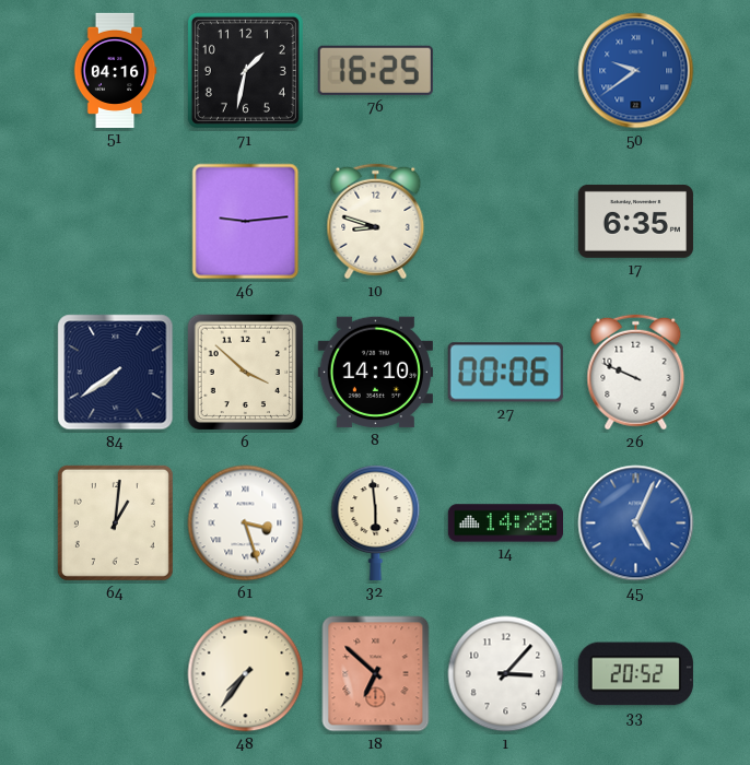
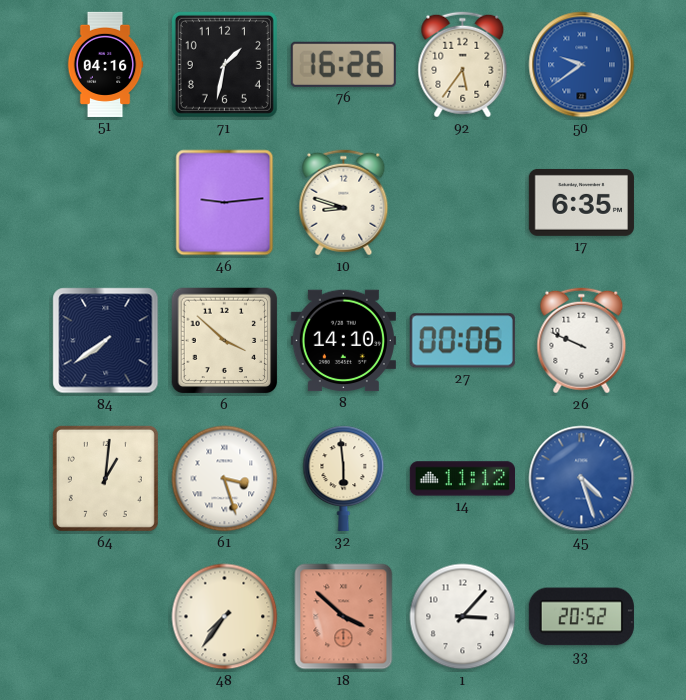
76: 16:25 -> 16:26
92: none -> 5:36
14: 14:28 -> 11:12
45: 5:04 -> 4:27
18: 6:52 -> 3:52
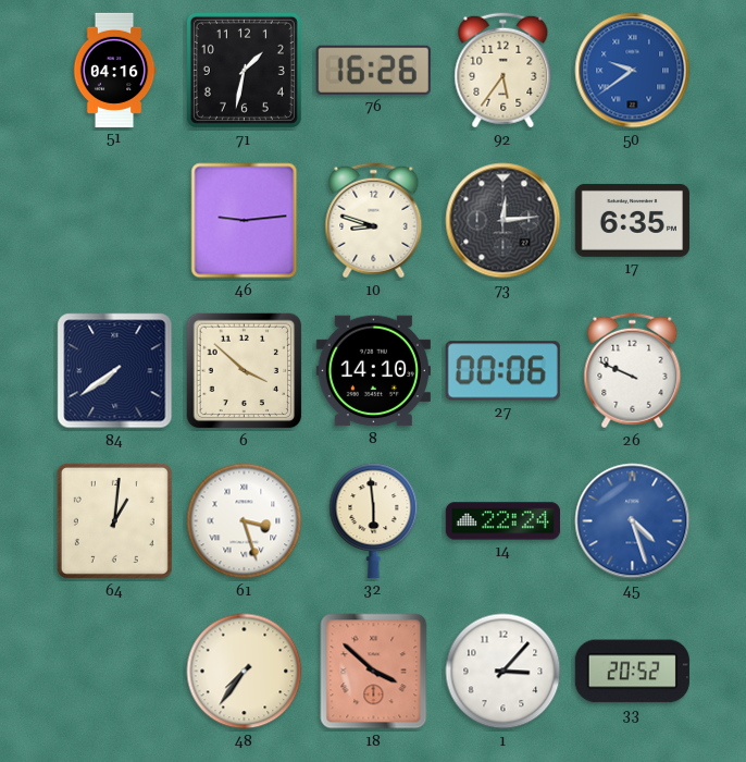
73: none -> 12:14
14: 11:12 -> 22:24
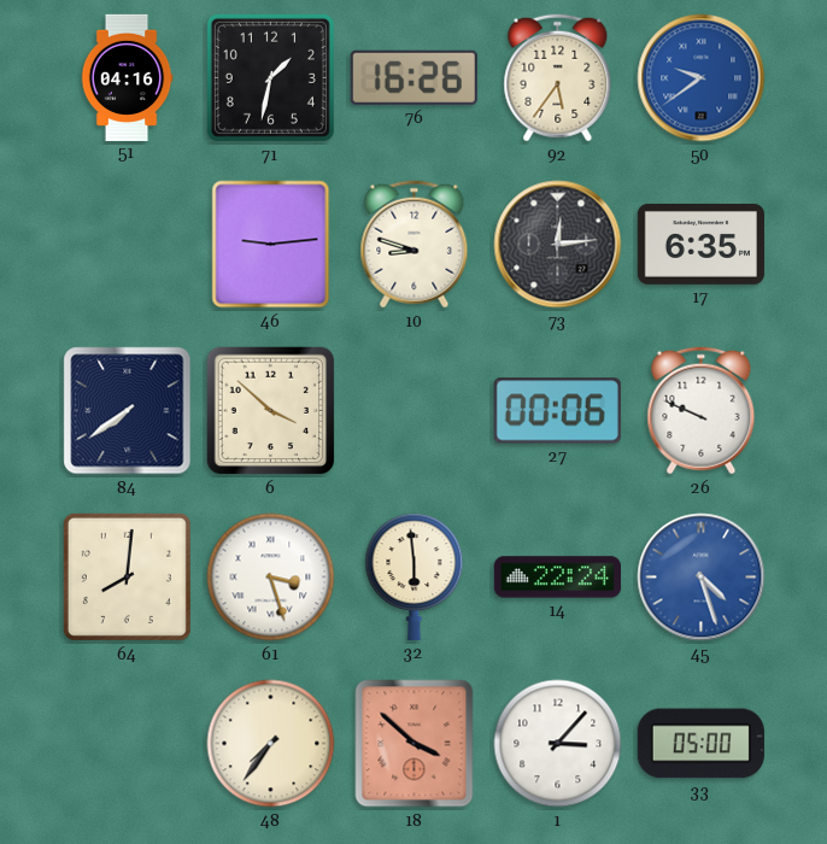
8: 14:10 -> none
64: 1:01 -> 8:01
33: 20:52 -> 05:00
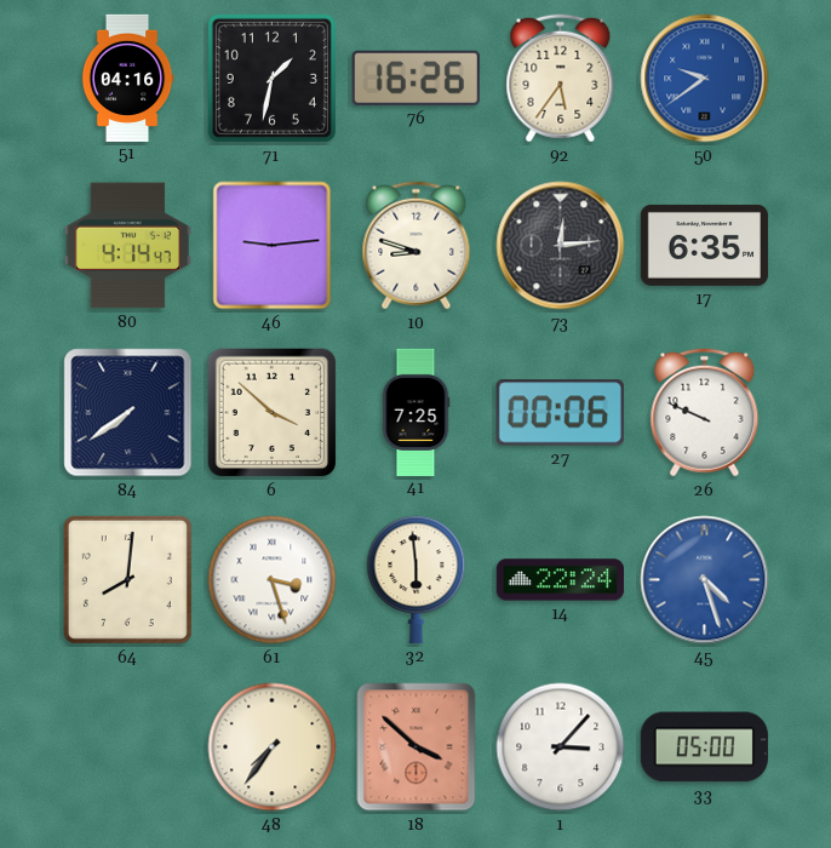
80: none -> 4:14
41: none -> 7:25
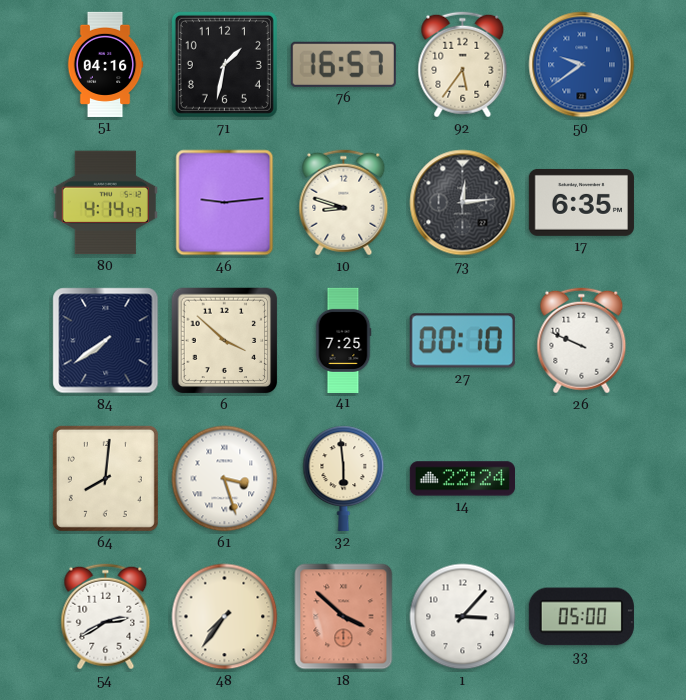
76: 16:26 -> 16:57
27: 00:06 -> 00:10
45: 4:27 -> none
54: none -> 2:40
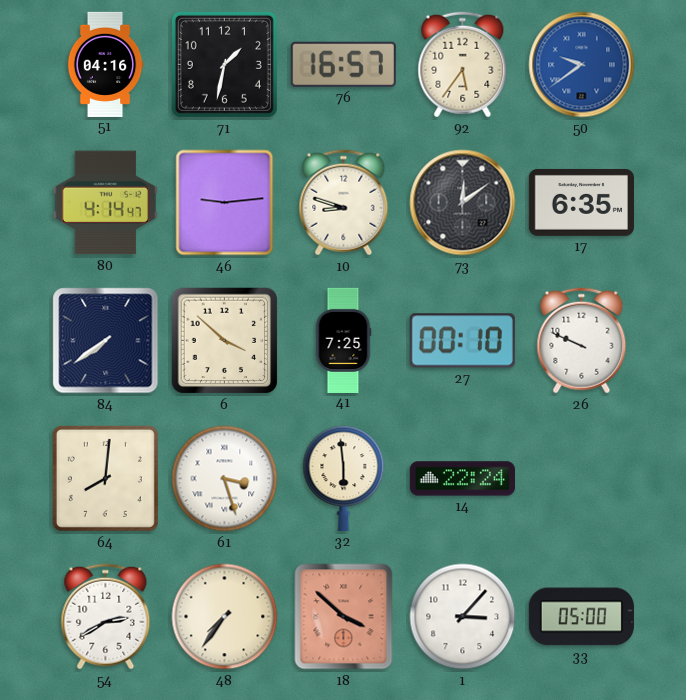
73: 12:14 -> 12:09
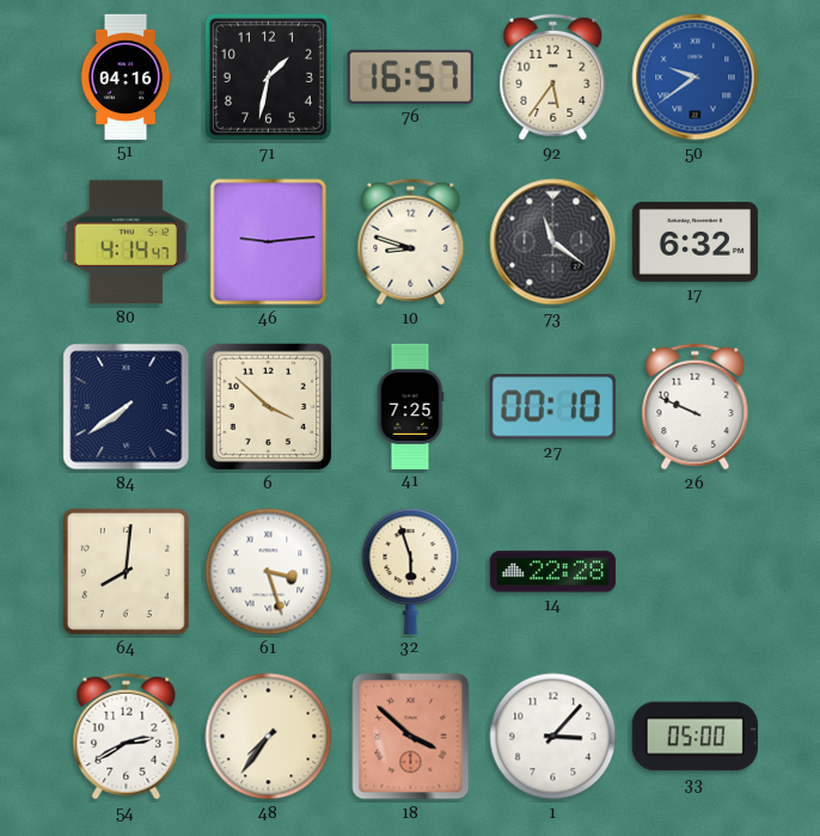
73: 12:09 -> 11:21
17: 6:35 -> 6:32
32: 5:59 -> 5:57
14: 22:24 -> 22:28
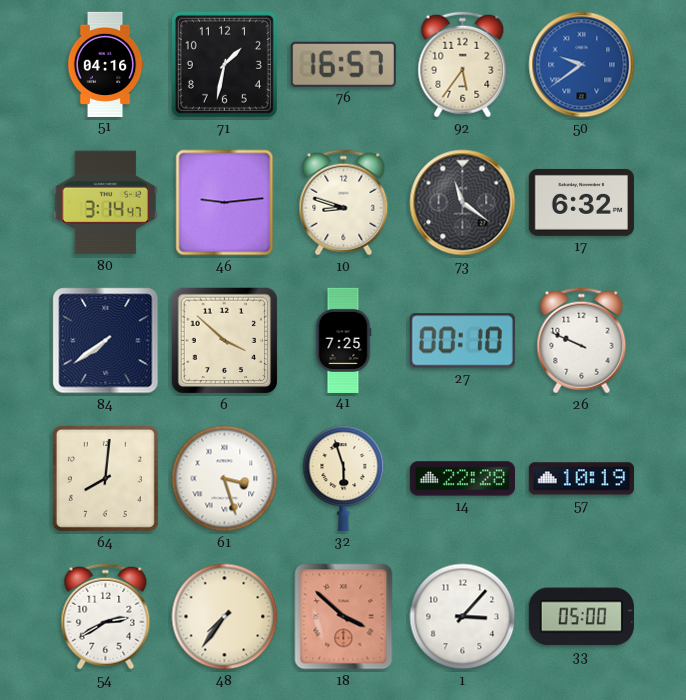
80: 4:14 -> 3:14
57: none -> 10:19
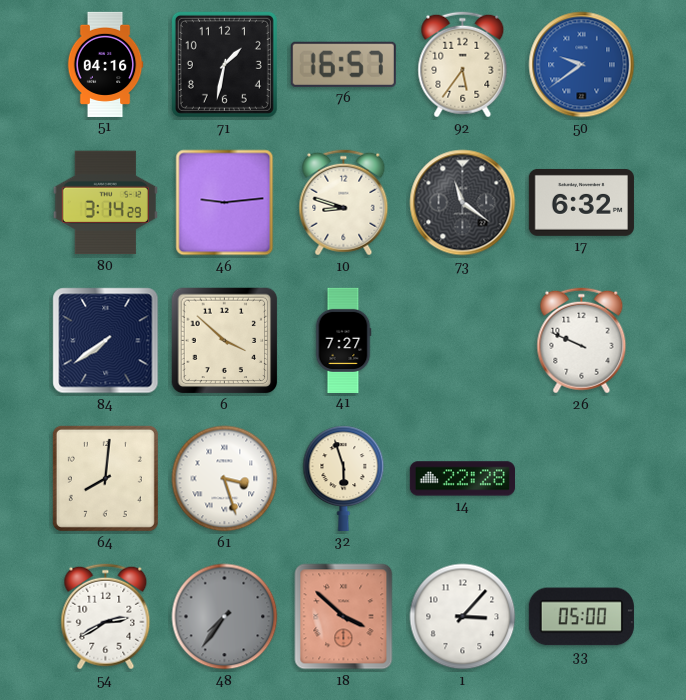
80: 3:14:47 -> 3:14:29
41: 7:25 -> 7:27
27: 00:10 -> none
57: 10:19 -> none
48 dial: cream -> grey
